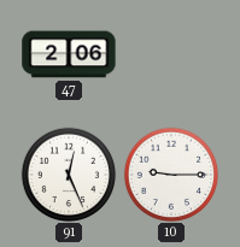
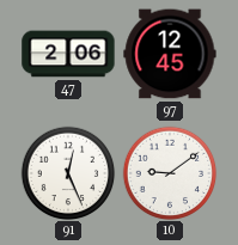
97: none -> 12:45
10: 9:15 -> 9:09
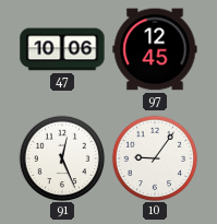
47: 2:06 -> 10:06
10: 9:09 -> 9:06
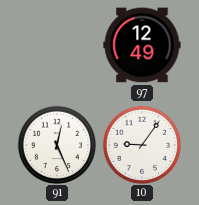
47: 10:06 -> none
97: 12:45 -> 12:49
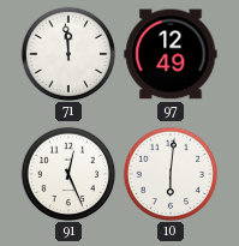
71: none -> 11:59
10: 9:06 -> 6:01
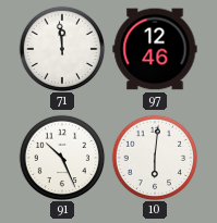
97: 12:49 -> 12:46
91: 12:26 -> 10:26
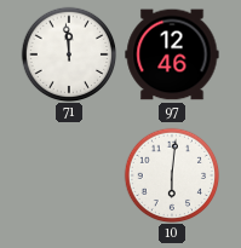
91: 10:26 -> none
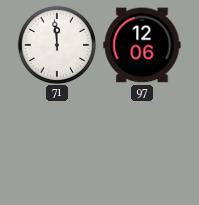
97: 12:46 -> 12:06
10: 6:01 -> none
